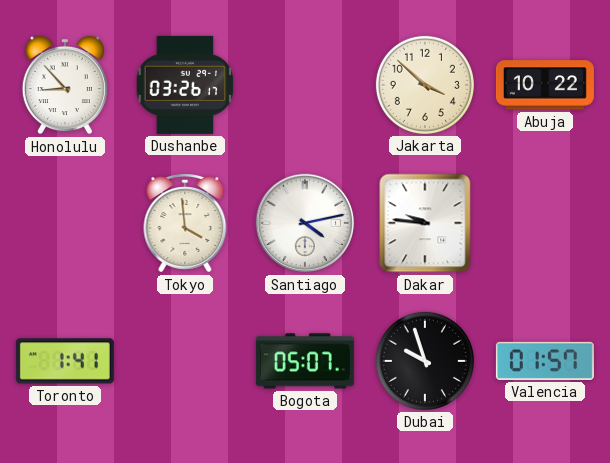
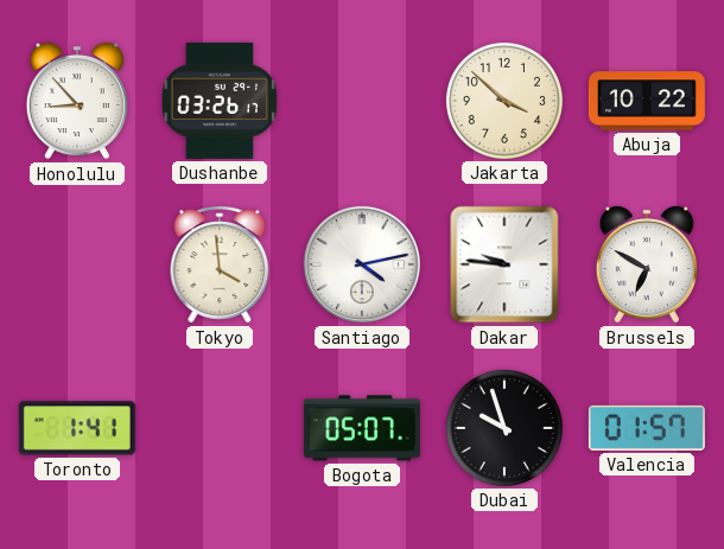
Brussels: none -> 6:50
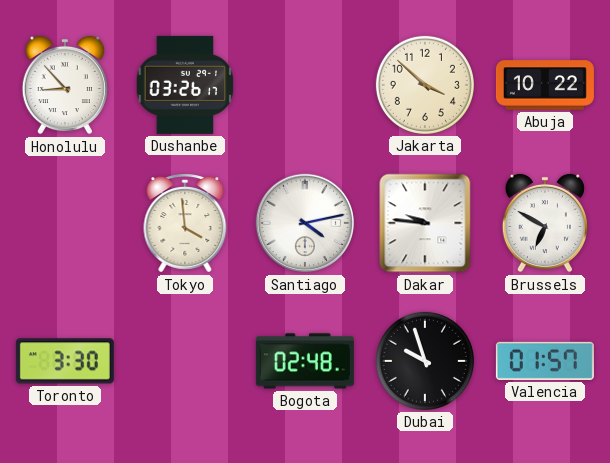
Toronto: 1:41 -> 3:30
Bogota: 05:07 -> 02:48
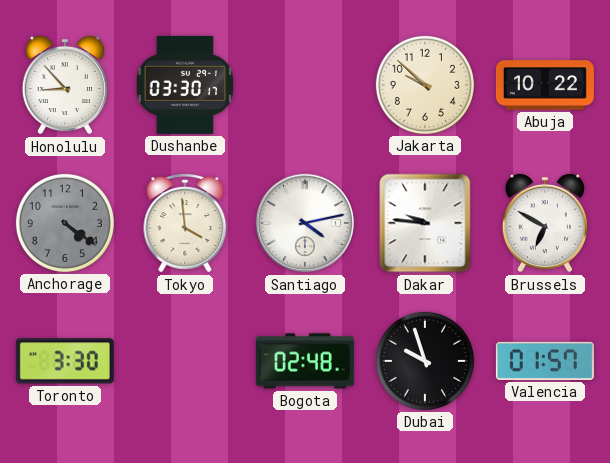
Dushanbe: 03:26 -> 03:30
Jakarta: 3:52 -> 9:52
Anchorage: none -> 4:21
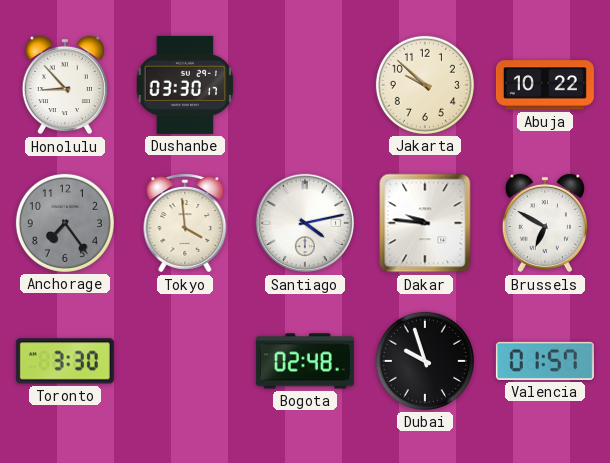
Anchorage: 4:21 -> 7:24
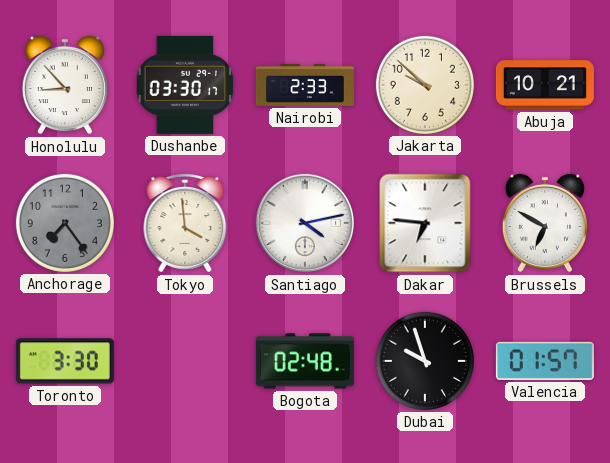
Nairobi: none -> 2:33
Abuja: 10:22 -> 10:21
Dakar: 9:46 -> 6:46
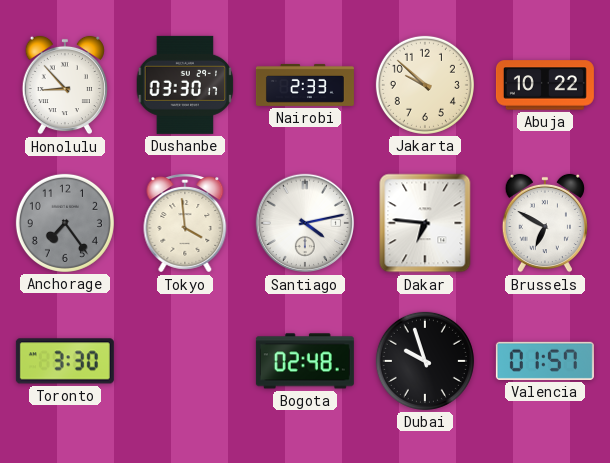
Abuja: 10:21 -> 10:22
